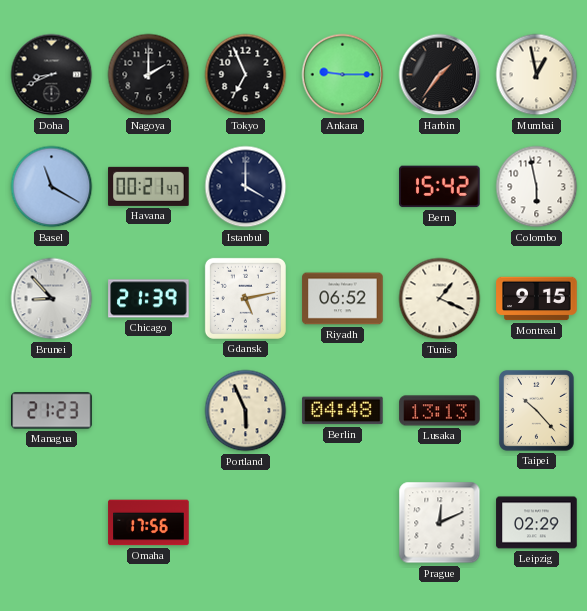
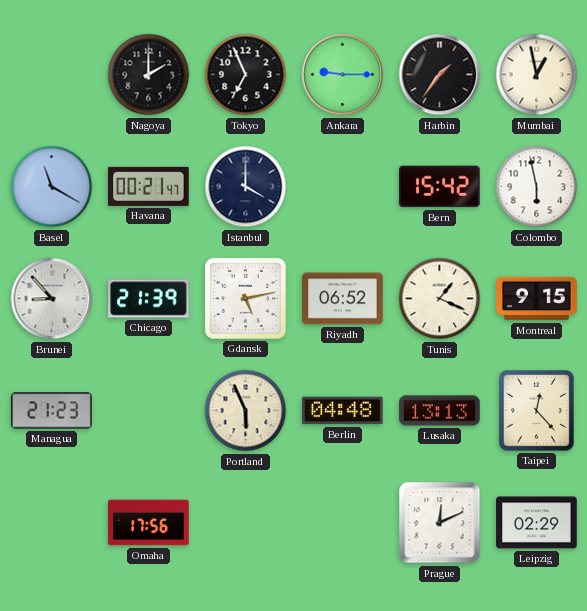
Doha: 8:41 -> none
Taipei: 10:23 -> 12:23
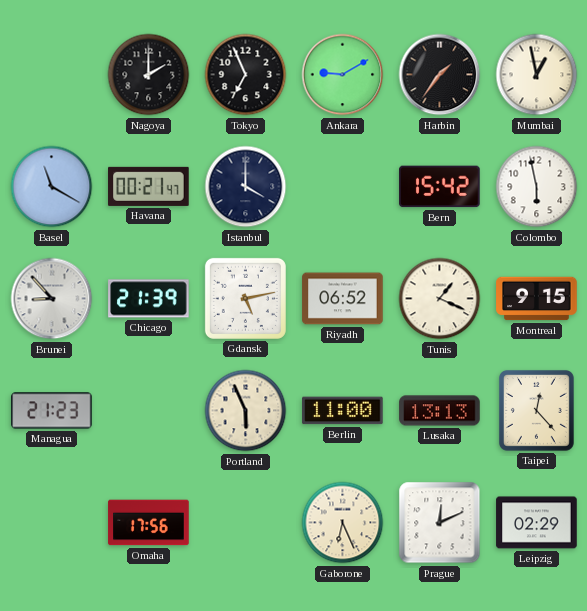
Ankara: 9:15 -> 9:10
Berlin: 04:48 -> 11:00
Gaborone: none -> 6:26
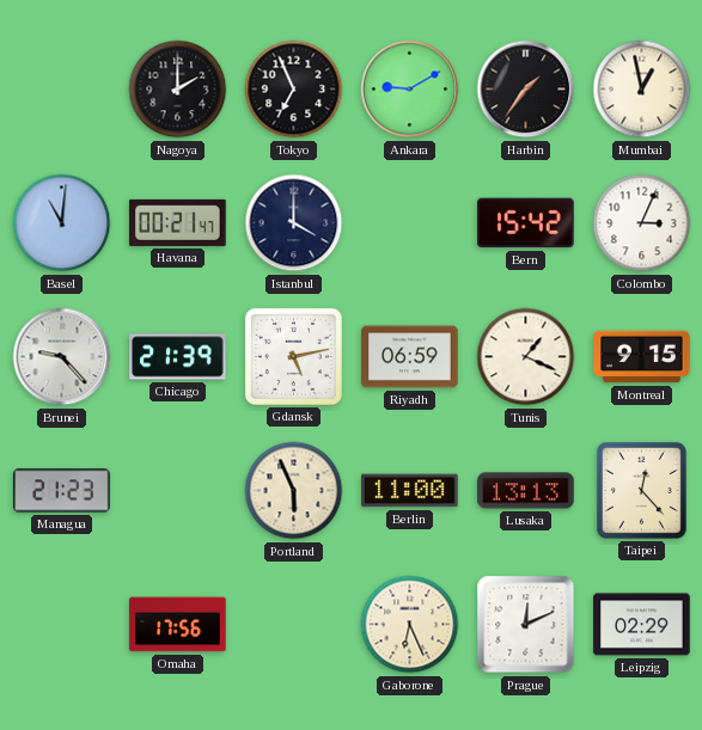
Basel: 11:20 -> 11:01
Colombo: 5:58 -> 3:04
Brunei: 8:53 -> 9:23
Riyadh: 06:52 -> 06:59
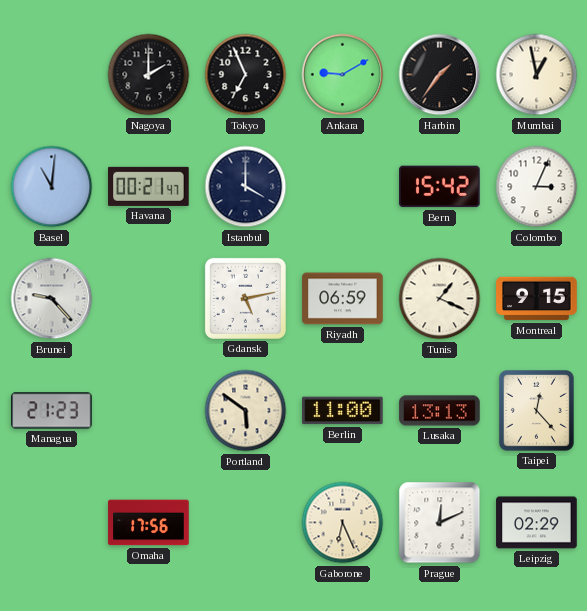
Chicago: 21:39 -> none
Portland: 5:56 -> 5:51
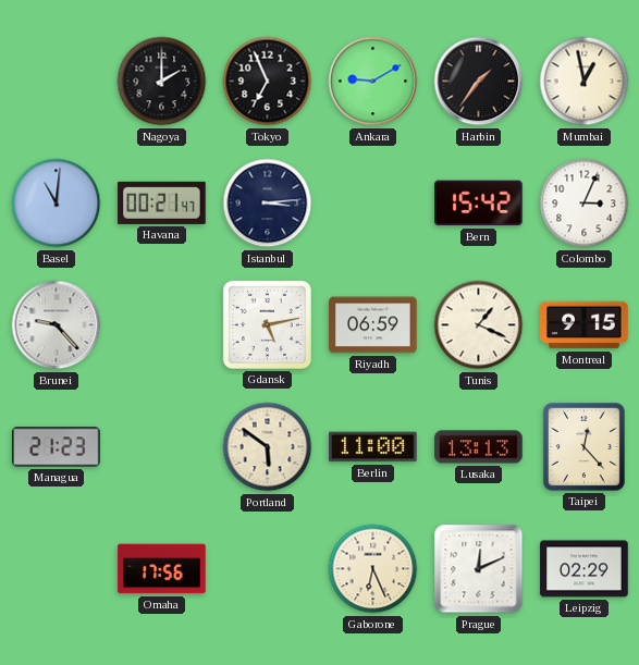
Istanbul: 4:00 -> 3:14
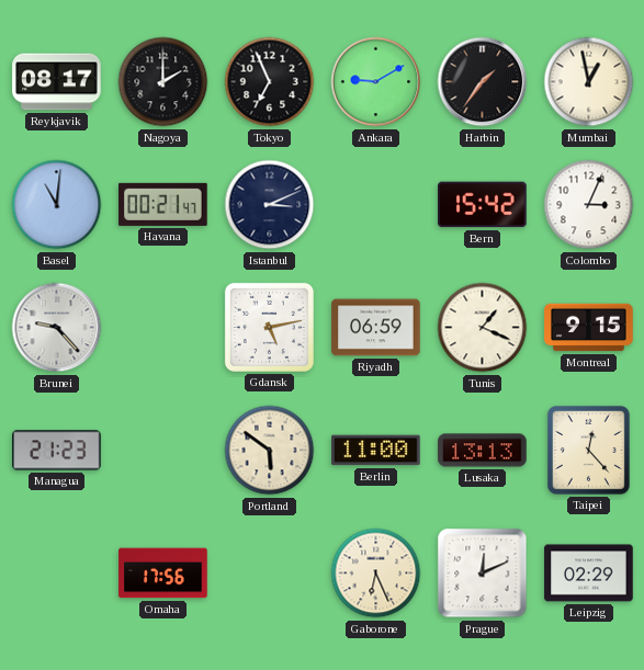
Reykjavik: none -> 08:17
Istanbul: 3:14 -> 3:11
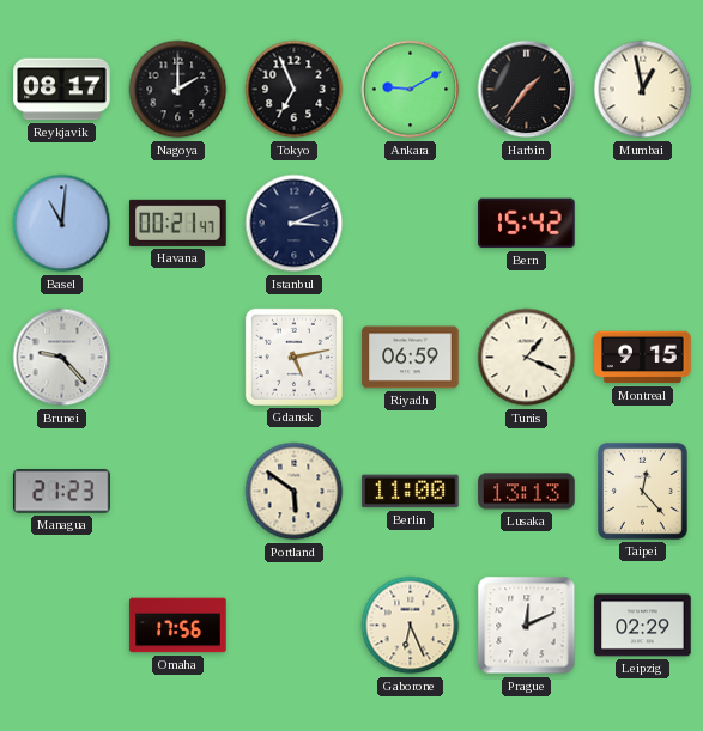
Colombo: 3:04 -> none
